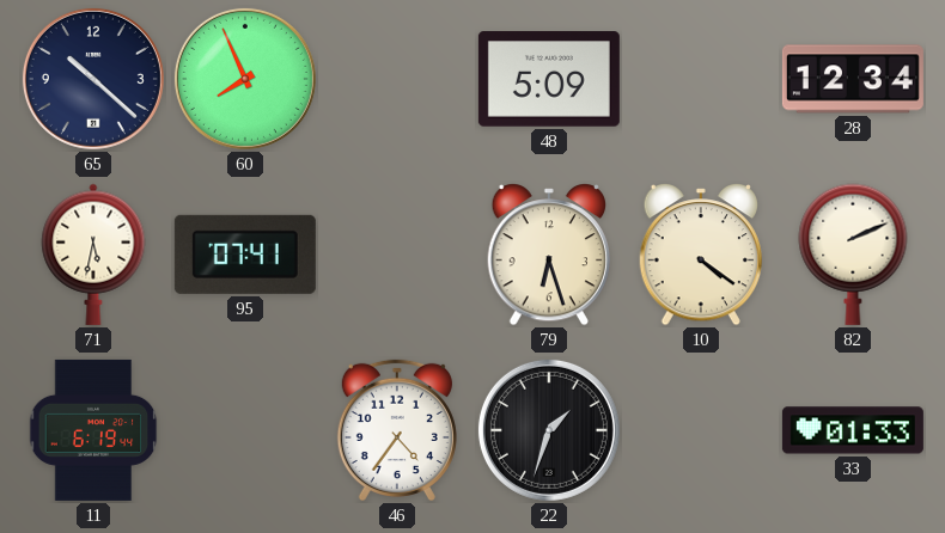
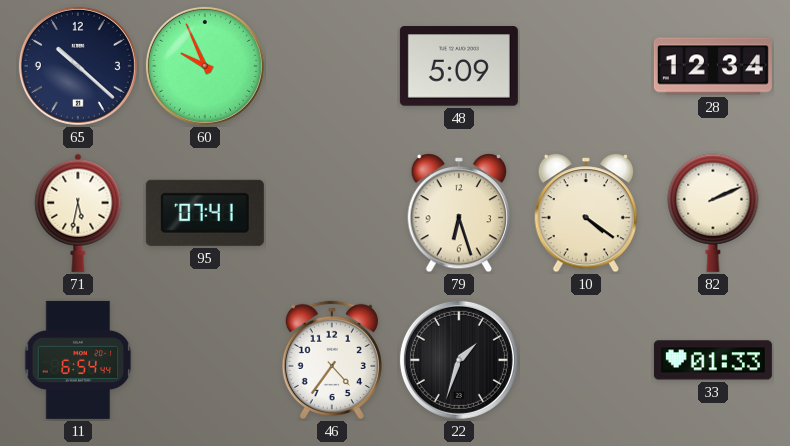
60: 7:56 -> 9:56
11: 6:19 -> 6:54
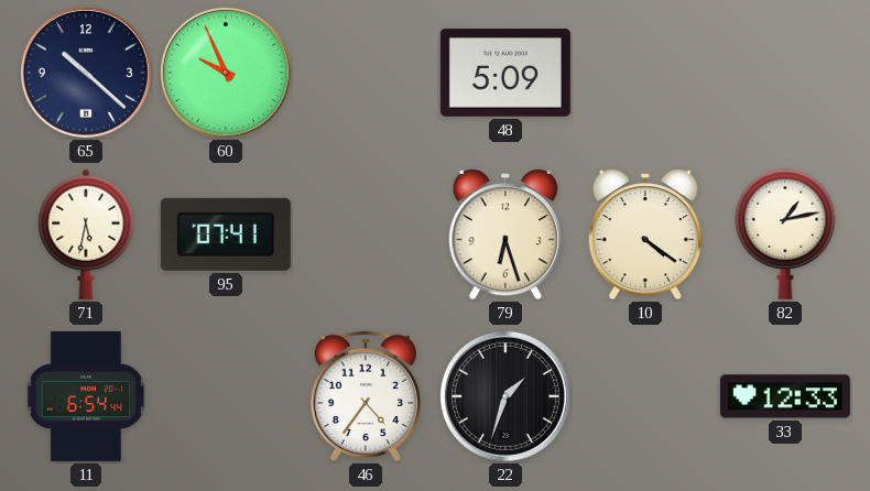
28: 12:34 -> none
82: 2:11 -> 1:13
33: 01:33 -> 12:33
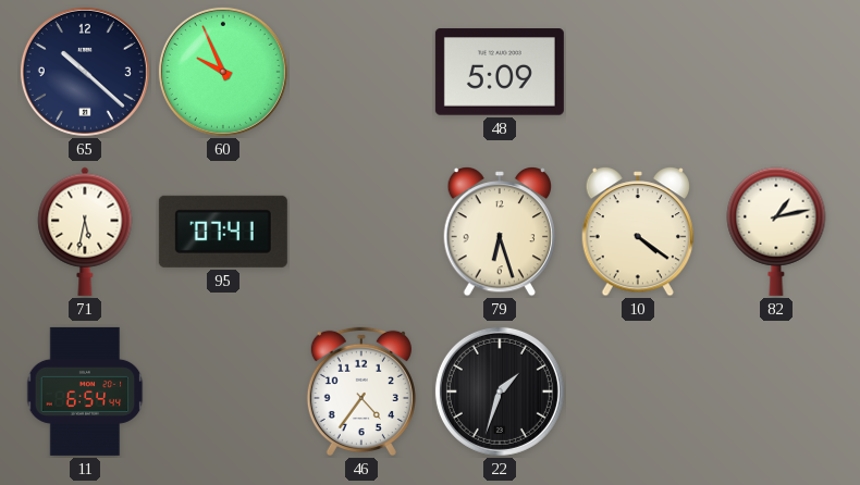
33: 12:33 -> none
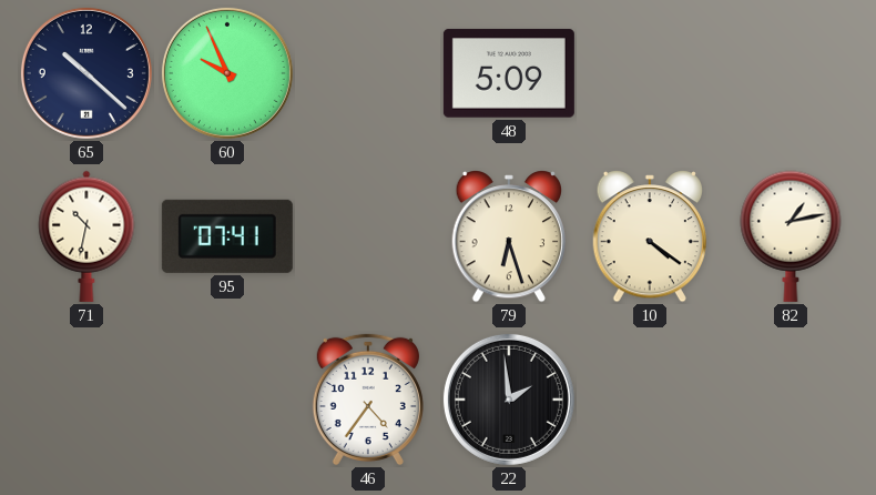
71: 5:32 -> 10:32
11: 6:54 -> none
22: 1:33 -> 1:59
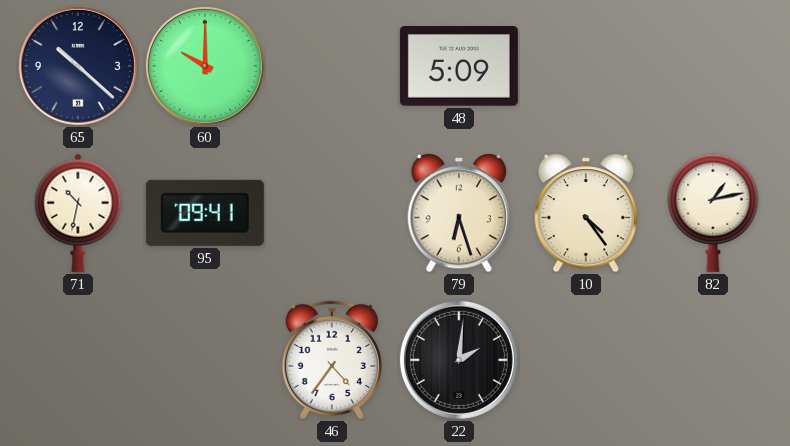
60: 9:56 -> 10:00
95: 07:41 -> 09:41
10: 4:21 -> 4:24
22: 1:59 -> 2:01
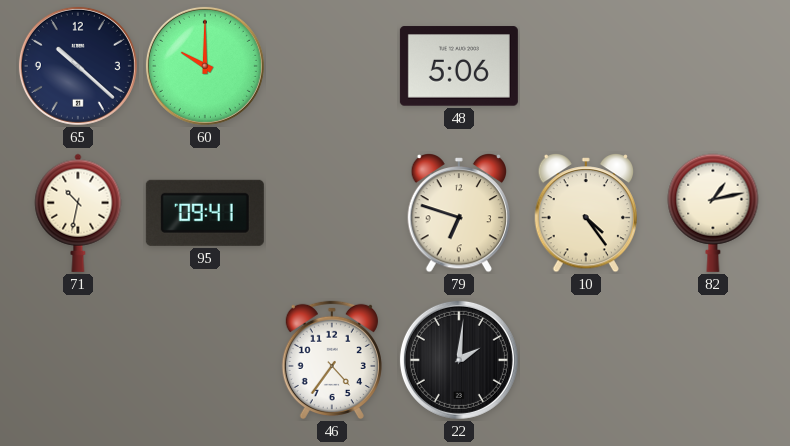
48: 5:09 -> 5:06
79: 6:27 -> 6:48
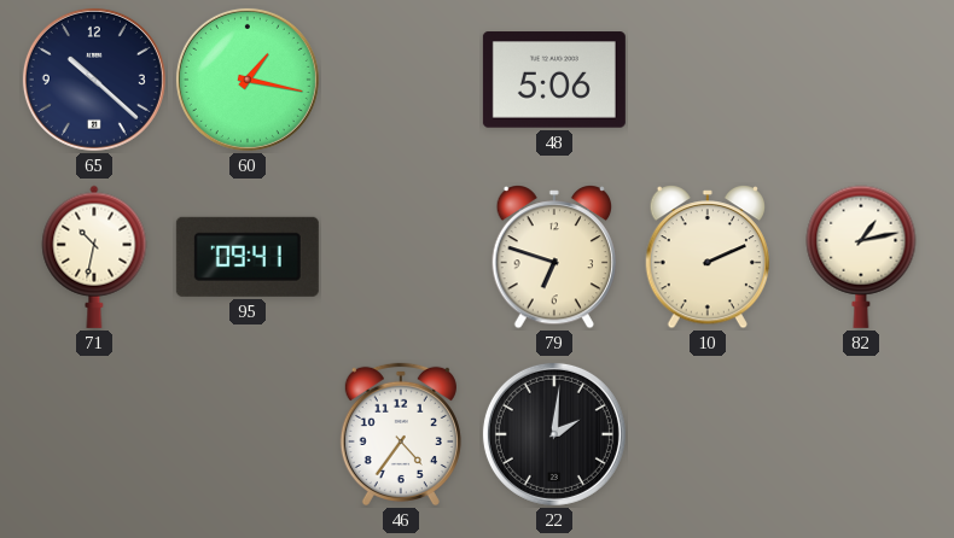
60: 10:00 -> 1:17
10: 4:24 -> 2:11
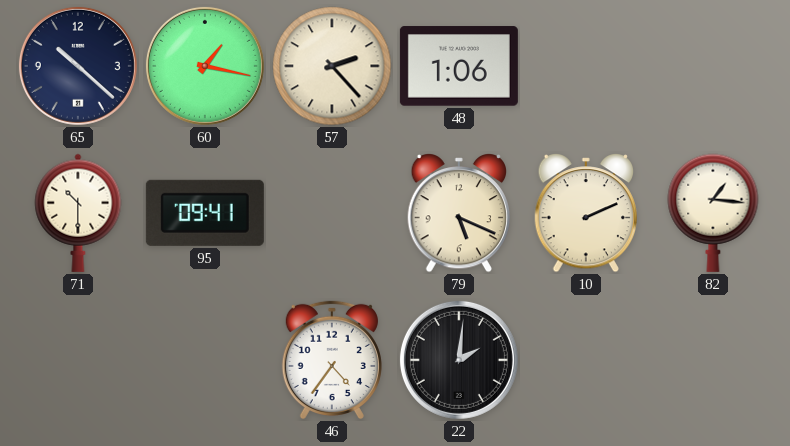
57: none -> 2:23
48: 5:06 -> 1:06
71: 10:32 -> 10:30
79: 6:48 -> 5:19
82: 1:13 -> 1:16
